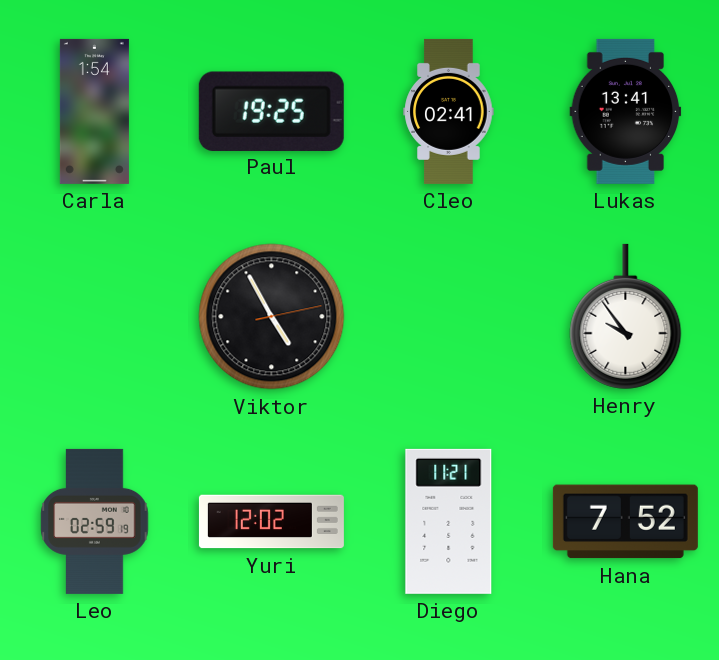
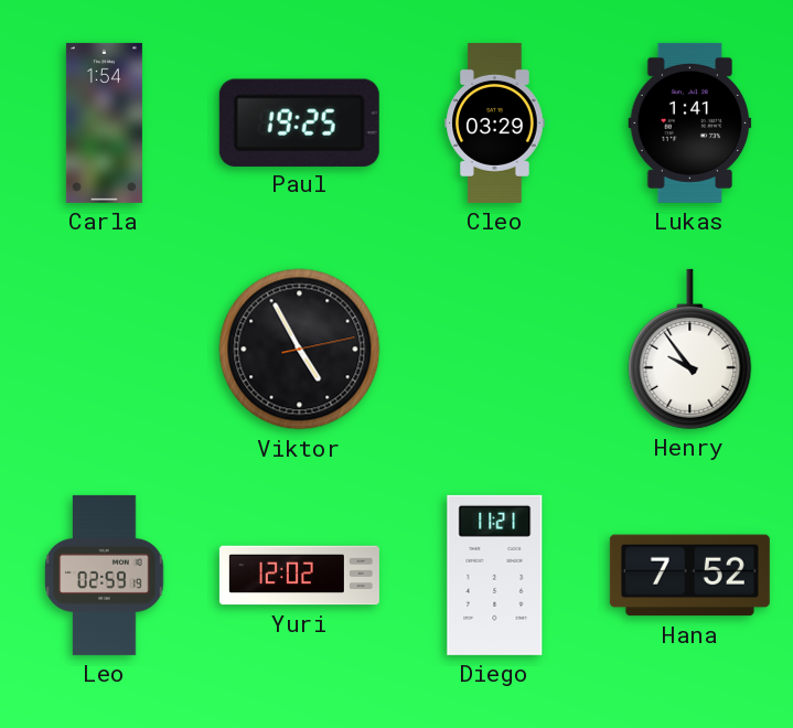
Cleo: 02:41 -> 03:29
Lukas: 13:41 -> 1:41
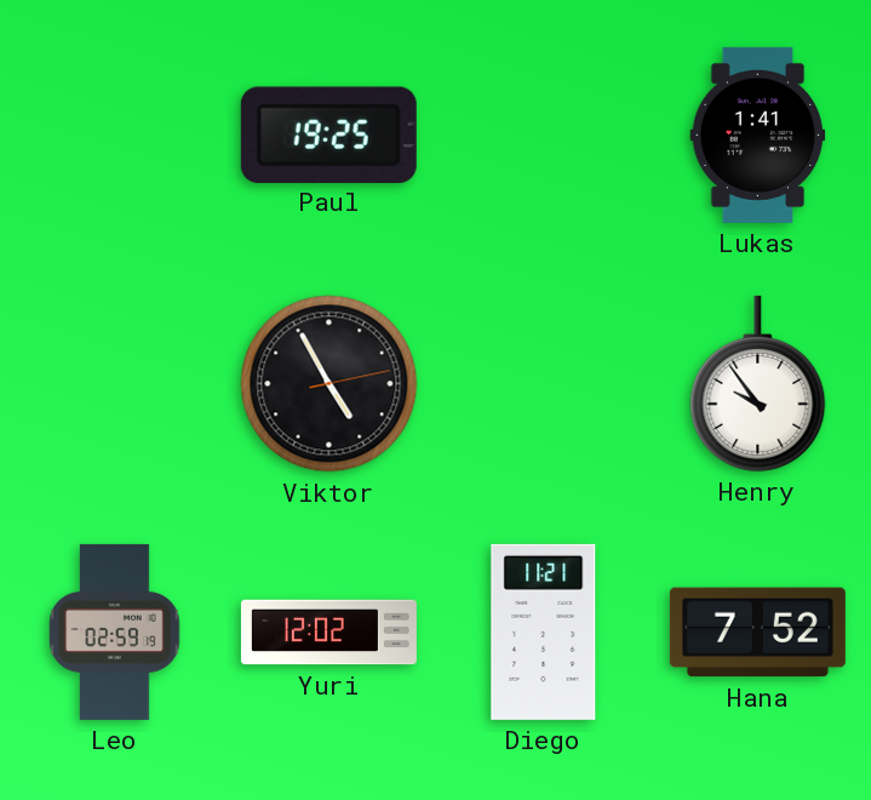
Carla: 1:54 -> none
Cleo: 03:29 -> none
